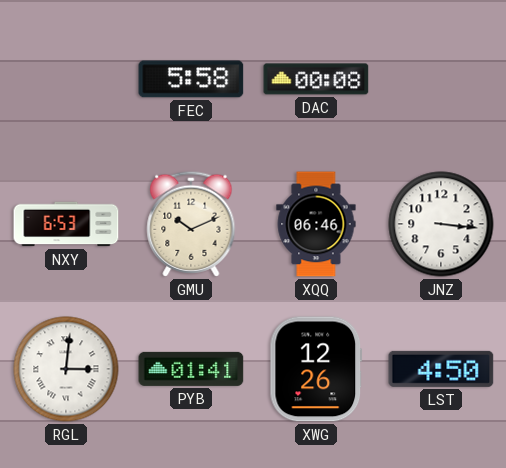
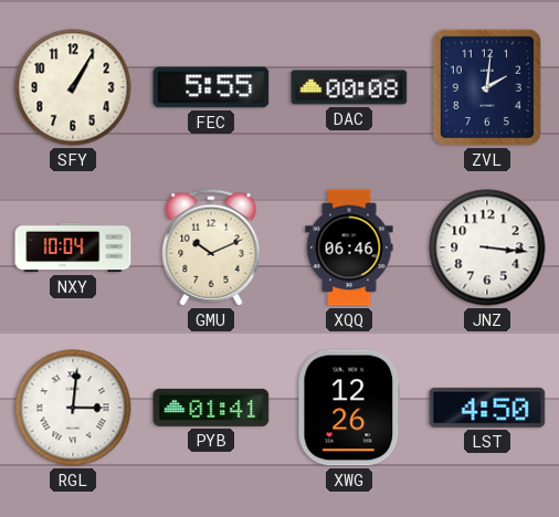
SFY: none -> 1:05
FEC: 5:58 -> 5:55
ZVL: none -> 2:01
NXY: 6:53 -> 10:04
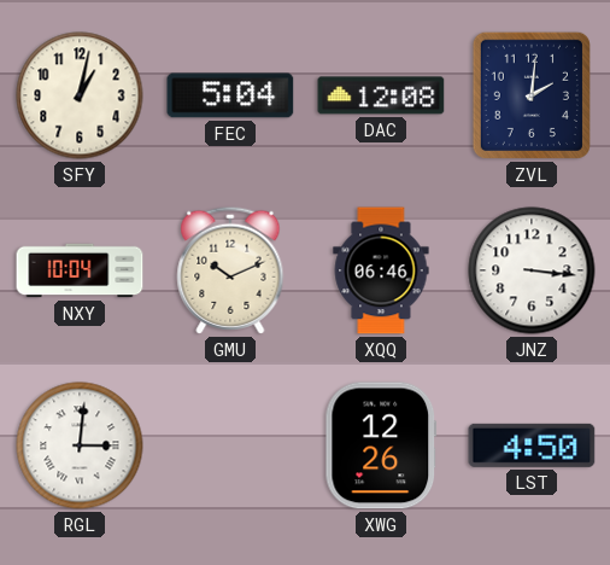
SFY: 1:05 -> 1:02
FEC: 5:55 -> 5:04
DAC: 00:08 -> 12:08
PYB: 01:41 -> none
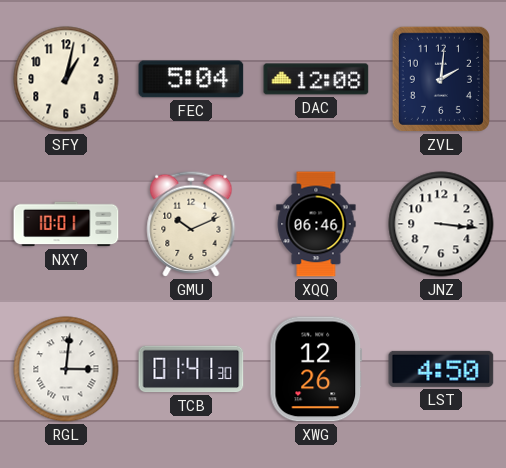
NXY: 10:04 -> 10:01
TCB: none -> 01:41
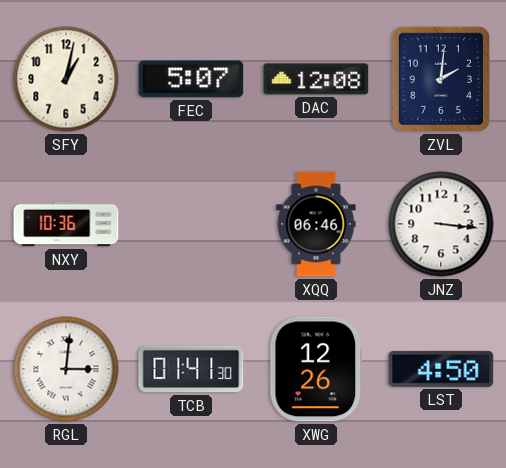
FEC: 5:04 -> 5:07
NXY: 10:01 -> 10:36
GMU: 10:11 -> none
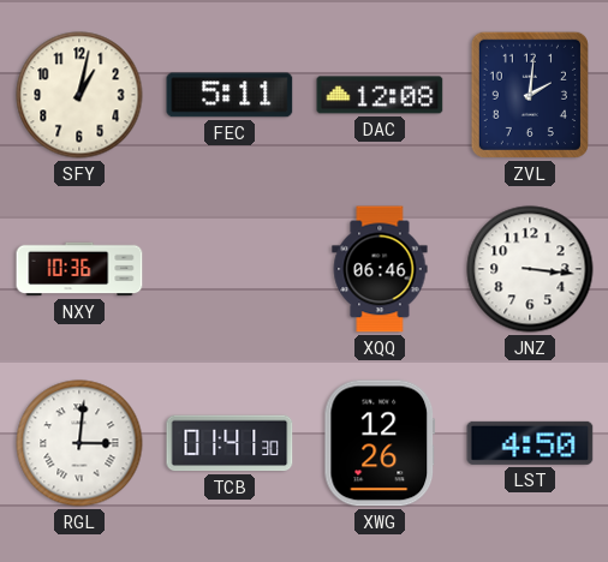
FEC: 5:07 -> 5:11
